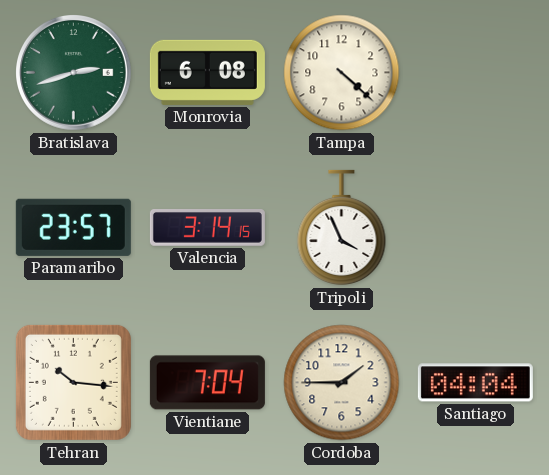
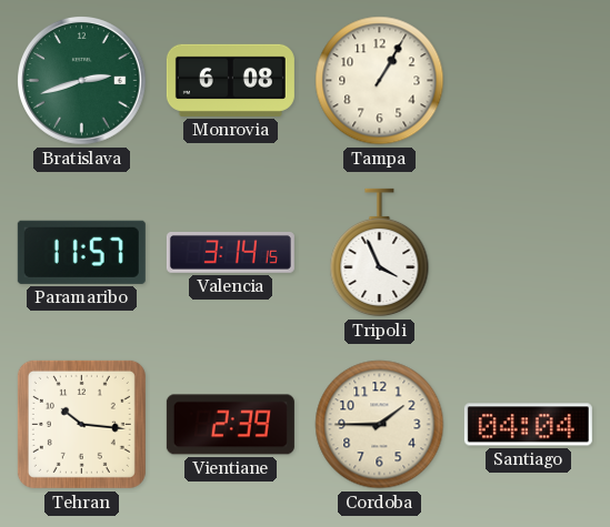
Tampa: 4:22 -> 1:05
Paramaribo: 23:57 -> 11:57
Vientiane: 7:04 -> 2:39
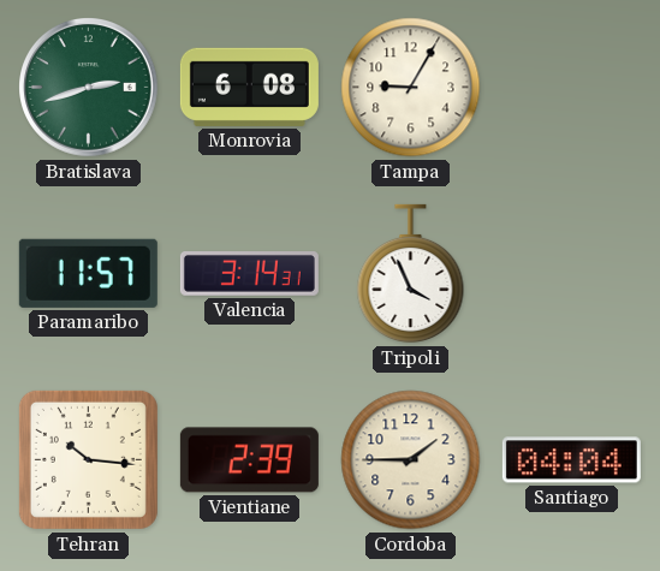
Tampa: 1:05 -> 9:05
Valencia: 3:14:15 -> 3:14:31
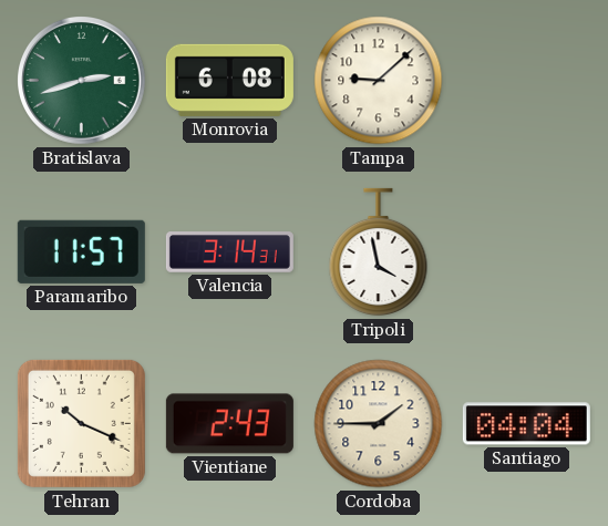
Tampa: 9:05 -> 9:08
Tripoli: 3:56 -> 3:58
Tehran: 10:16 -> 10:19
Vientiane: 2:39 -> 2:43
